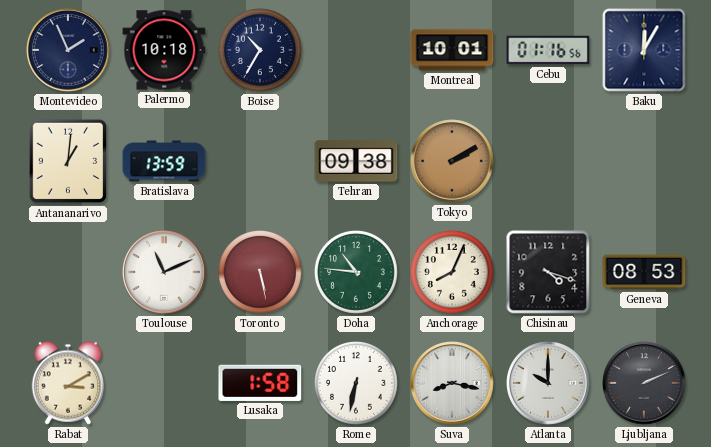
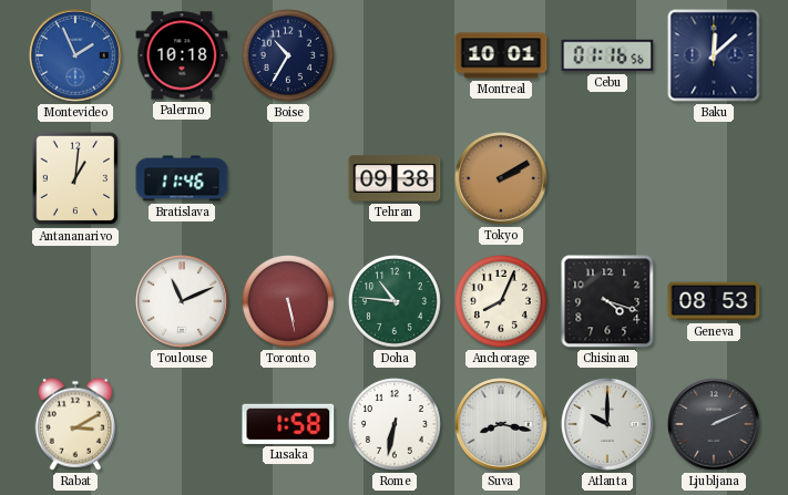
Montevideo dial: navy -> blue
Baku: 12:05 -> 12:08
Bratislava: 13:59 -> 11:46
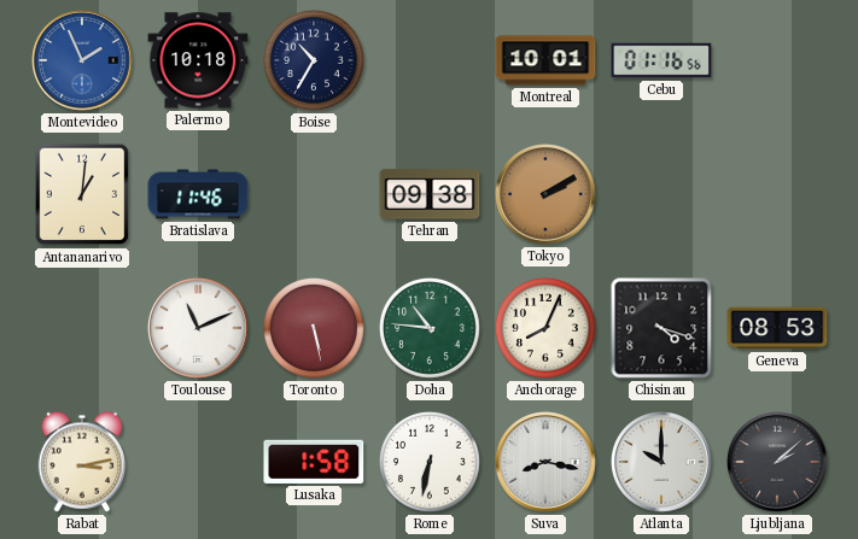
Baku: 12:08 -> none
Rabat: 3:10 -> 3:13
Ljubljana: 2:11 -> 2:08
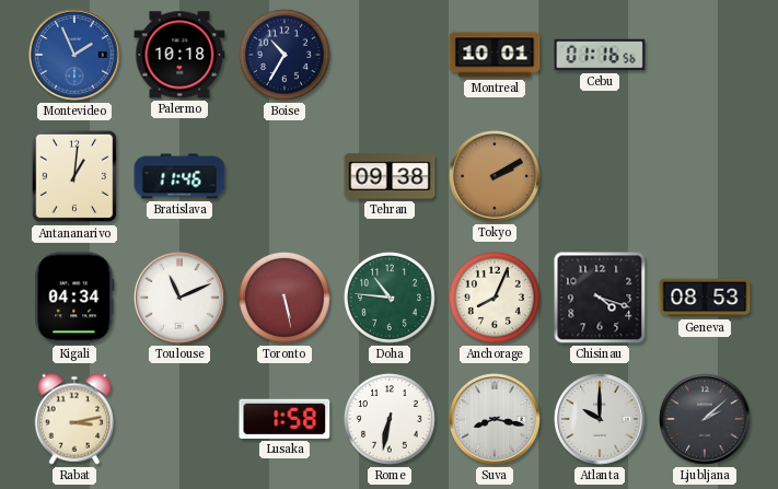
Kigali: none -> 04:34
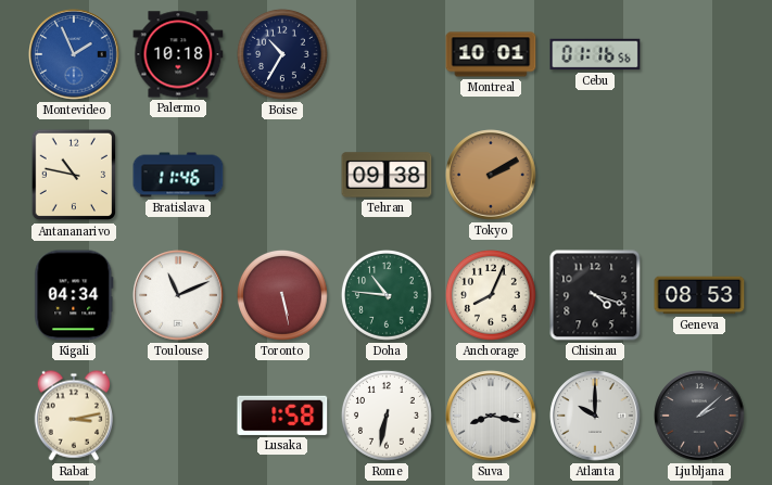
Antananarivo: 1:01 -> 10:47
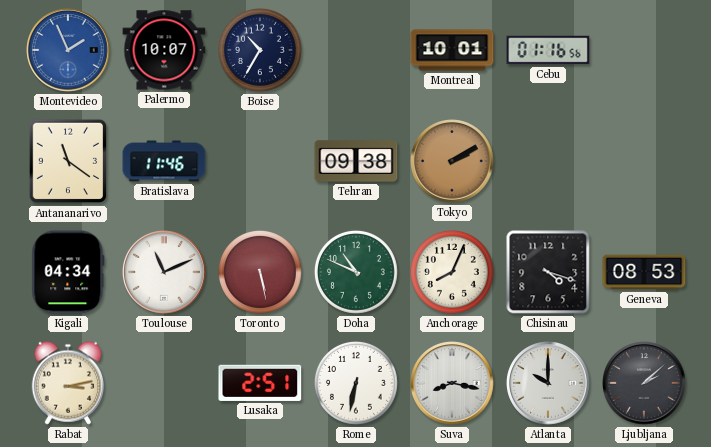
Palermo: 10:18 -> 10:07
Antananarivo: 10:47 -> 11:21
Doha: 10:46 -> 10:49
Lusaka: 1:58 -> 2:51
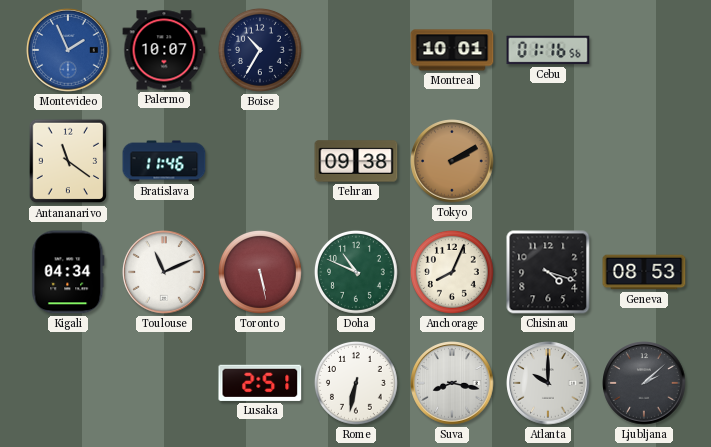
Rabat: 3:13 -> none
